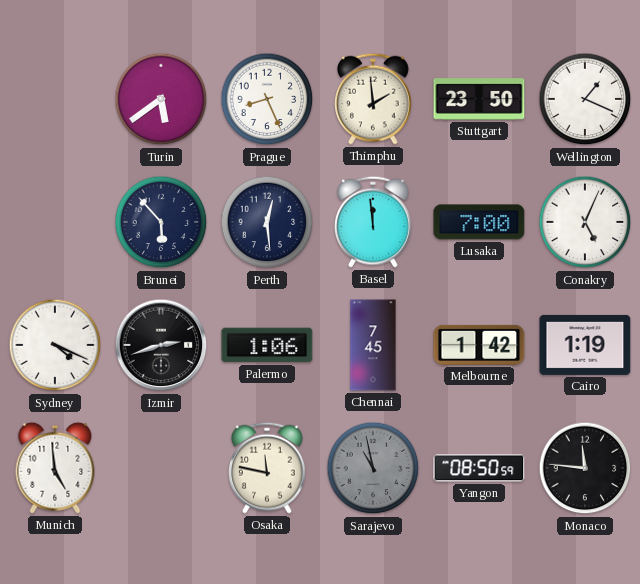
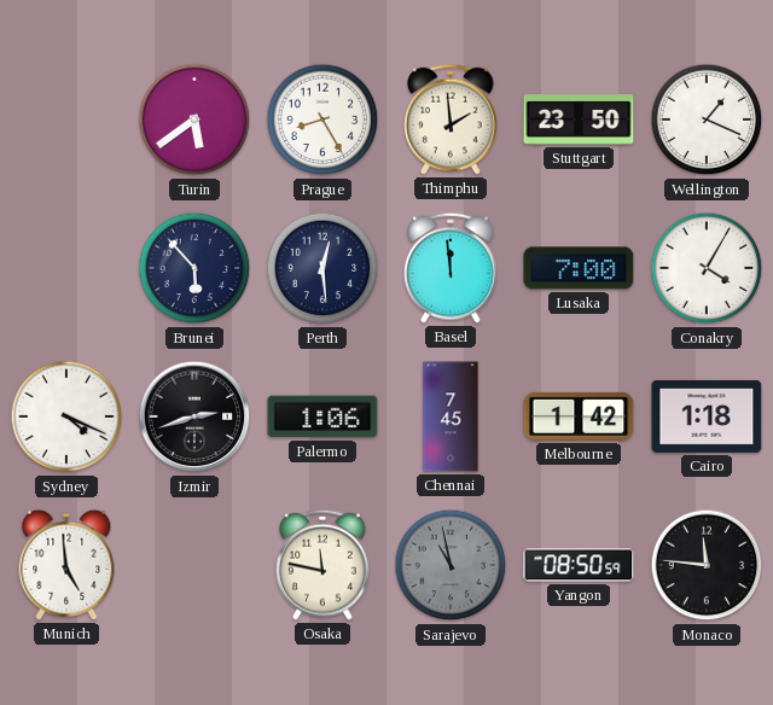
Prague: 8:26 -> 8:25
Conakry: 5:04 -> 4:05
Cairo: 1:19 -> 1:18
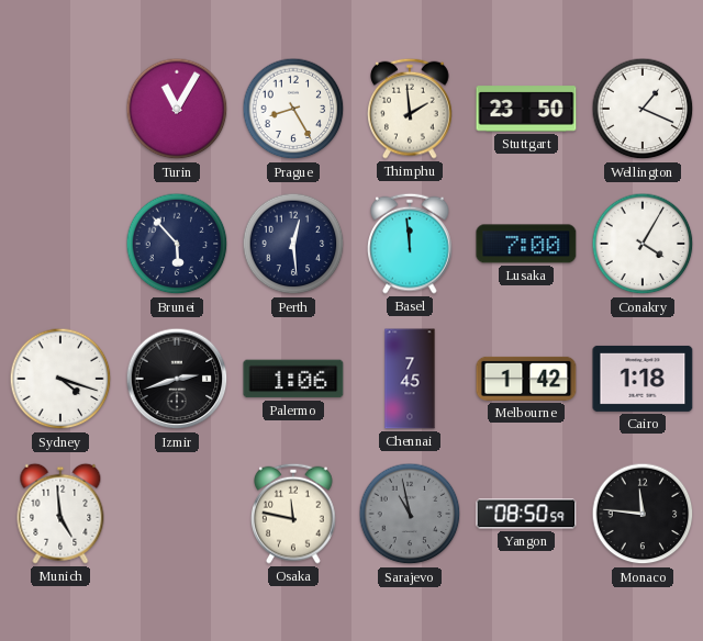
Turin: 5:39 -> 11:05
Sydney: 4:19 -> 4:18
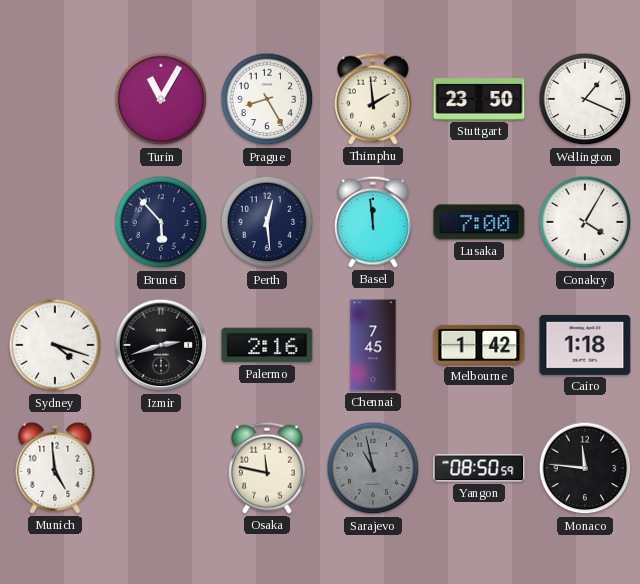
Palermo: 1:06 -> 2:16
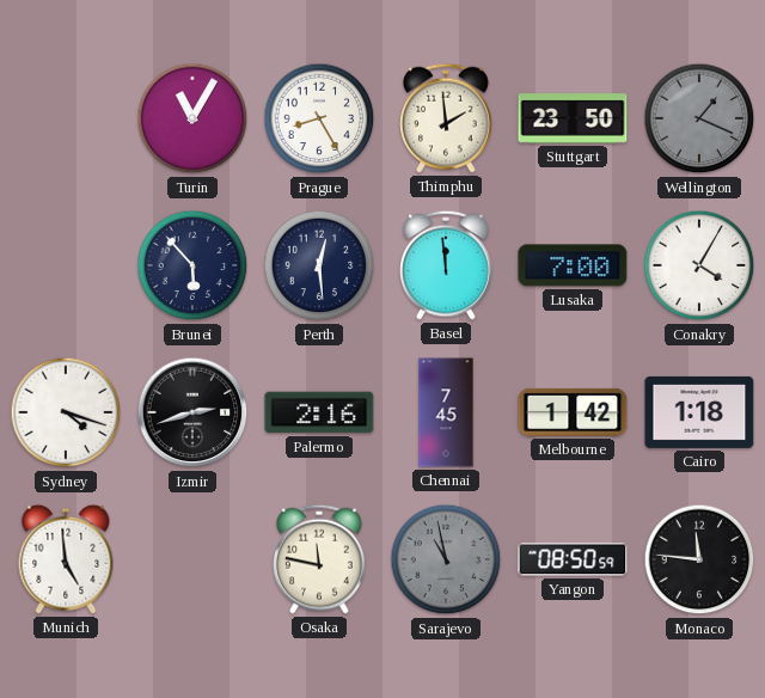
Wellington dial: white -> grey
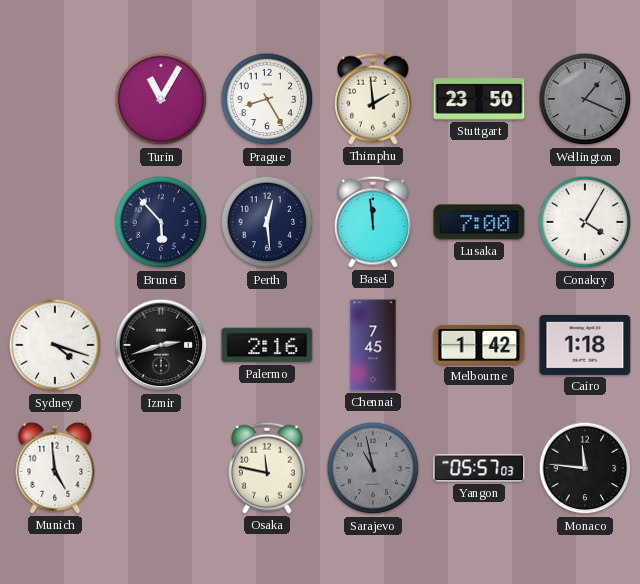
Yangon: 08:50 -> 05:57
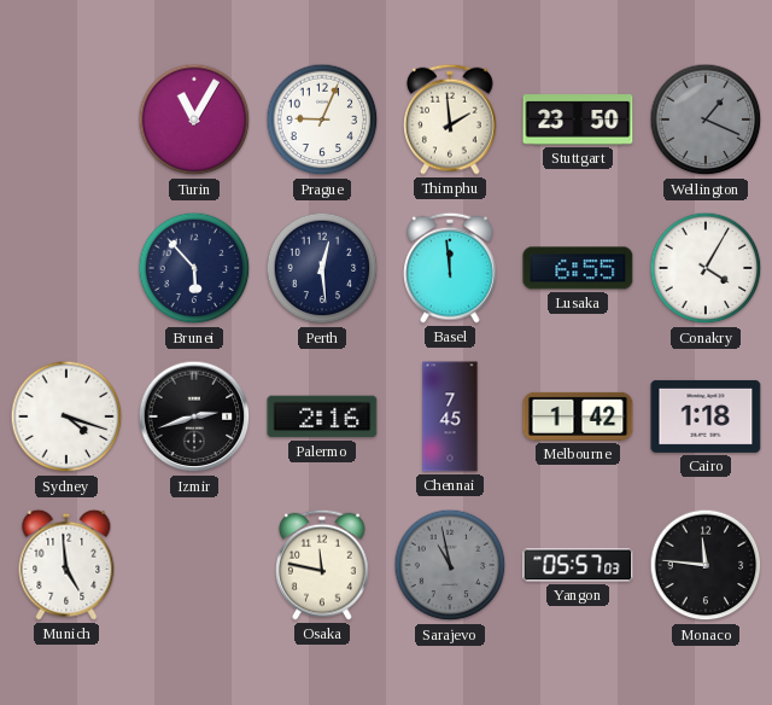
Prague: 8:25 -> 9:04
Lusaka: 7:00 -> 6:55
